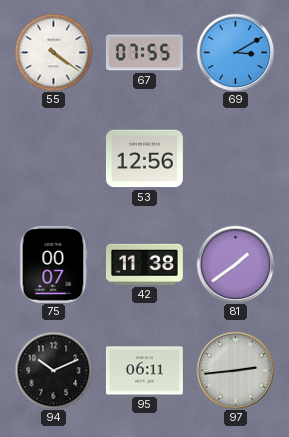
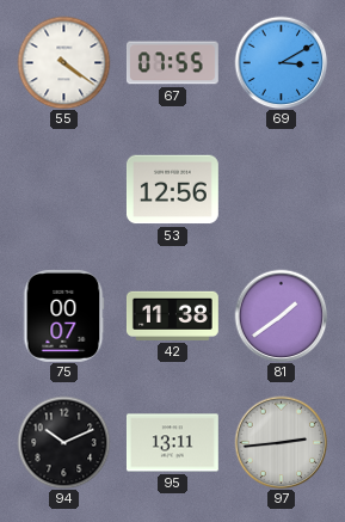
95: 06:11 -> 13:11
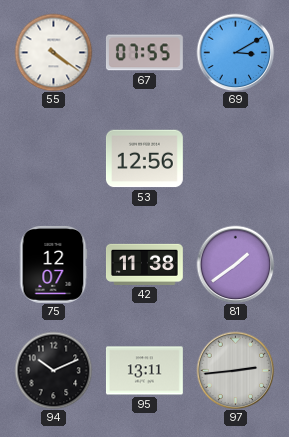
75: 00:07 -> 12:07
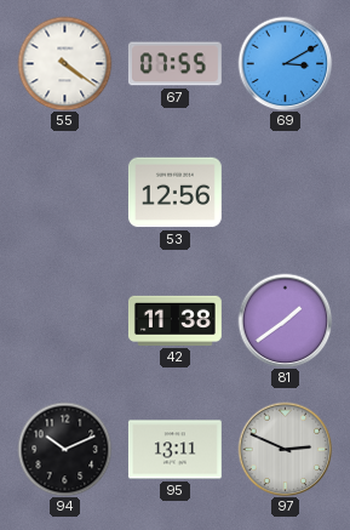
75: 12:07 -> none
97: 2:44 -> 2:49
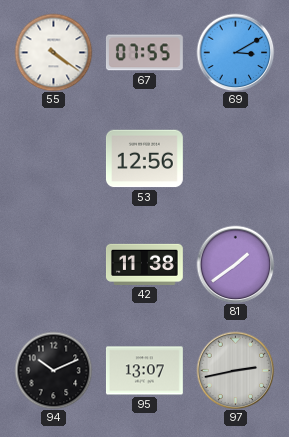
95: 13:11 -> 13:07
97: 2:49 -> 2:43
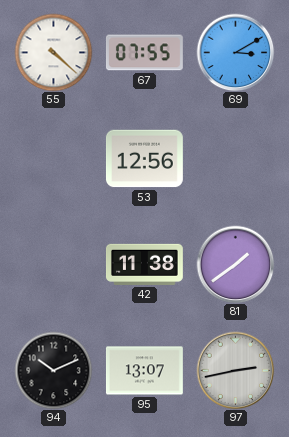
55: 4:21 -> 4:22
